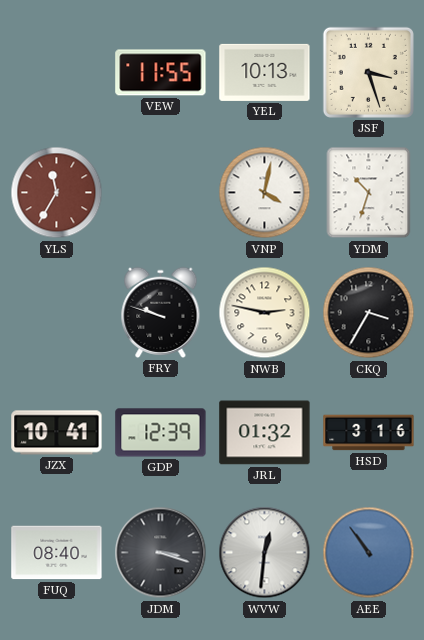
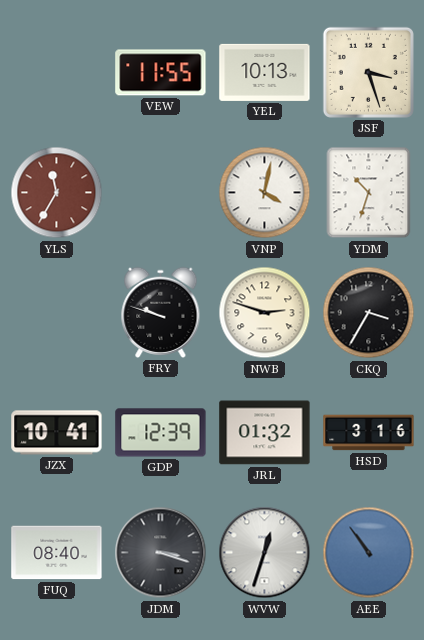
NWB: 2:47 -> 2:48
WVW: 12:31 -> 12:33
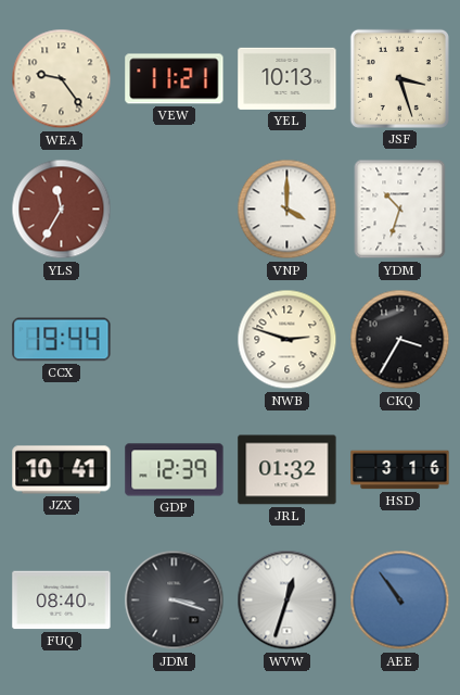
WEA: none -> 9:24
VEW: 11:55 -> 11:21
VNP: 4:02 -> 4:00
CCX: none -> 19:44
FRY: 9:48 -> none
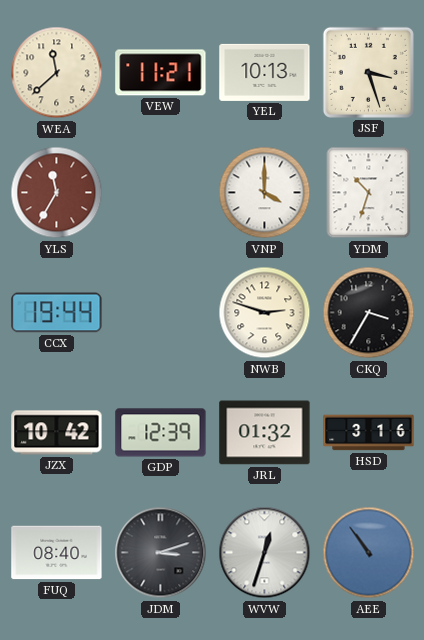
WEA: 9:24 -> 11:38
JZX: 10:41 -> 10:42
JDM: 3:18 -> 3:12
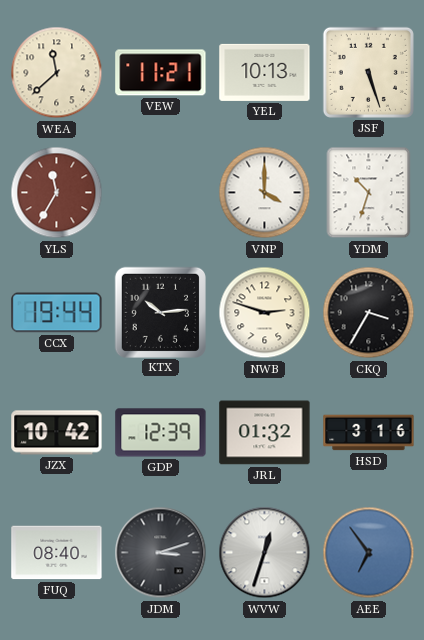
JSF: 3:27 -> 5:27
KTX: none -> 10:14
AEE: 10:54 -> 6:54
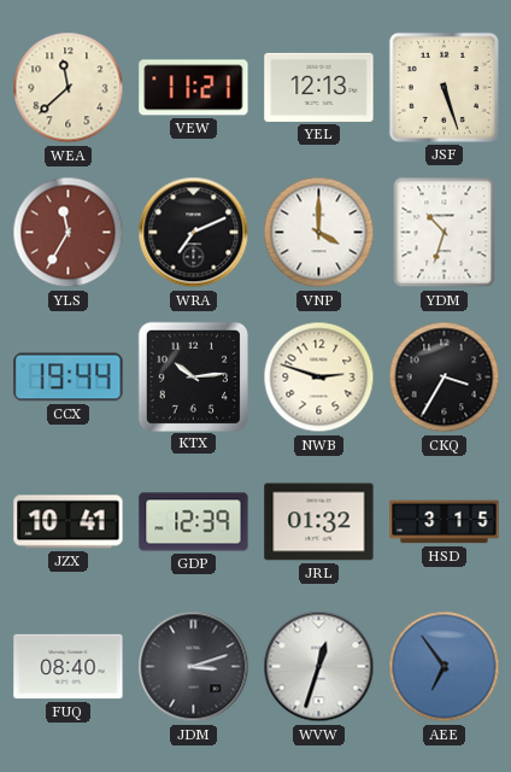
YEL: 10:13 -> 12:13
WRA: none -> 7:11
JZX: 10:42 -> 10:41
HSD: 3:16 -> 3:15
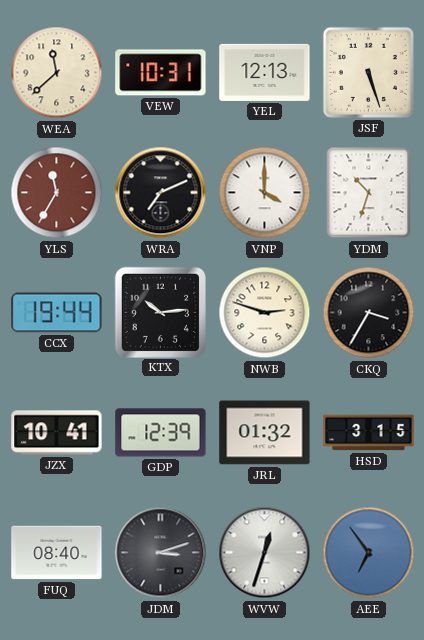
VEW: 11:21 -> 10:31
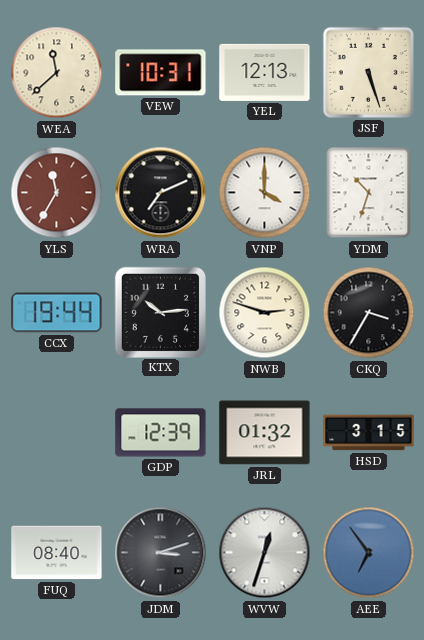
JZX: 10:41 -> none
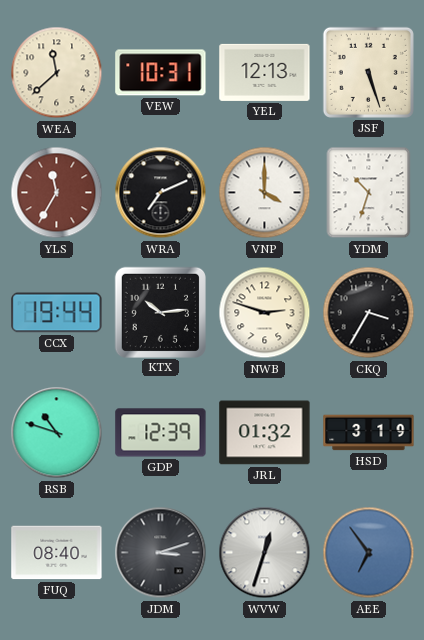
RSB: none -> 10:48
HSD: 3:15 -> 3:19
